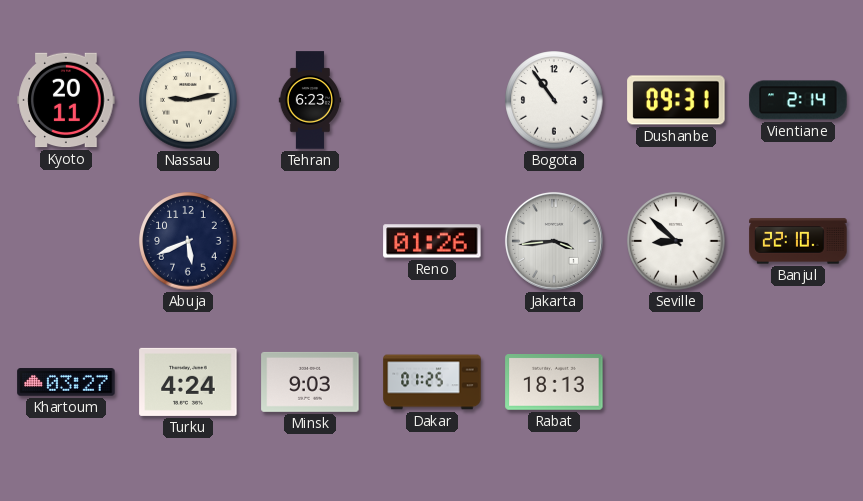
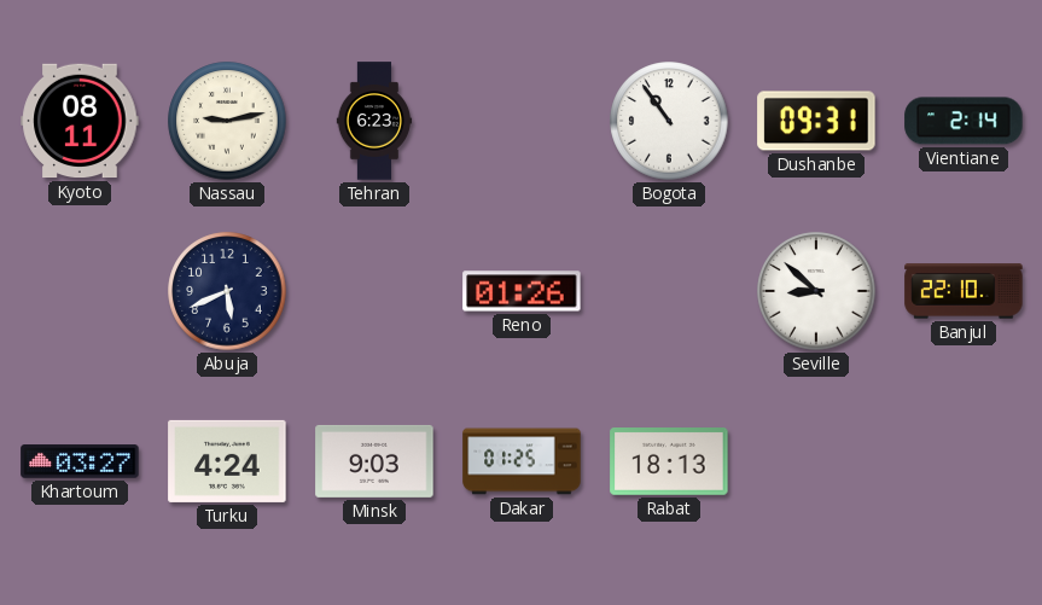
Kyoto: 20:11 -> 08:11
Jakarta: 3:44 -> none
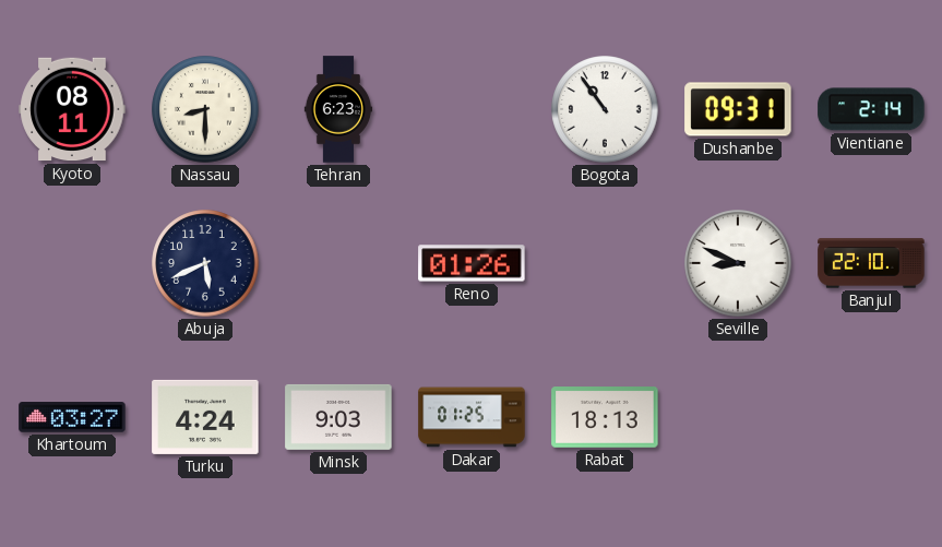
Nassau: 9:13 -> 8:30
Seville: 8:52 -> 8:49
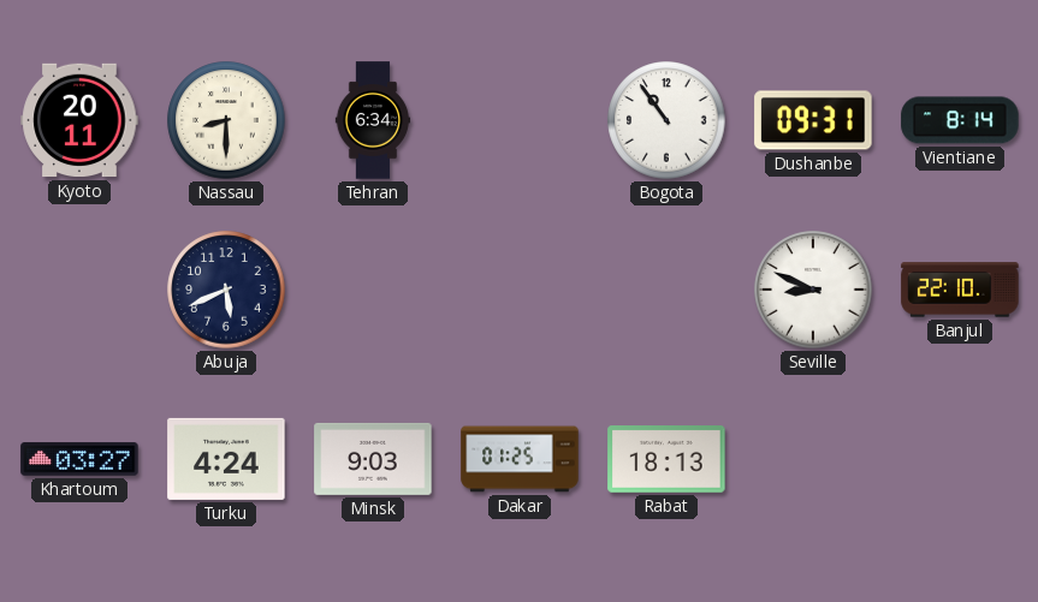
Kyoto: 08:11 -> 20:11
Tehran: 6:23 -> 6:34
Vientiane: 2:14 -> 8:14
Reno: 01:26 -> none
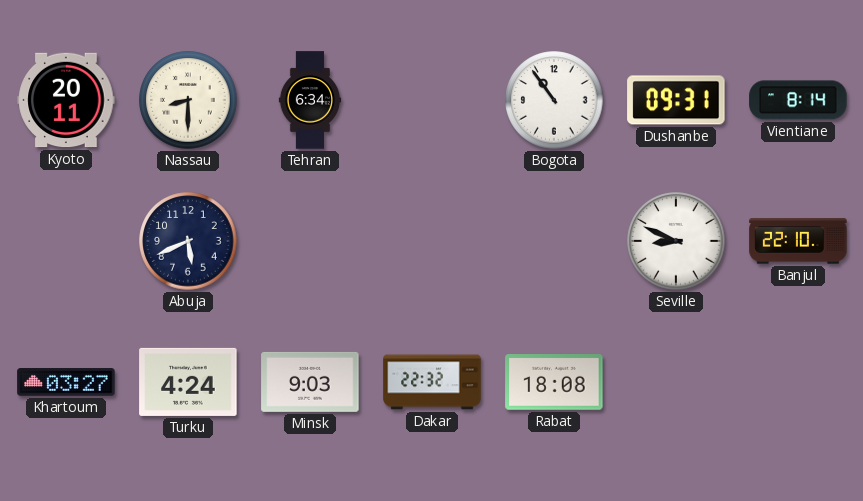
Dakar: 01:25 -> 22:32
Rabat: 18:13 -> 18:08
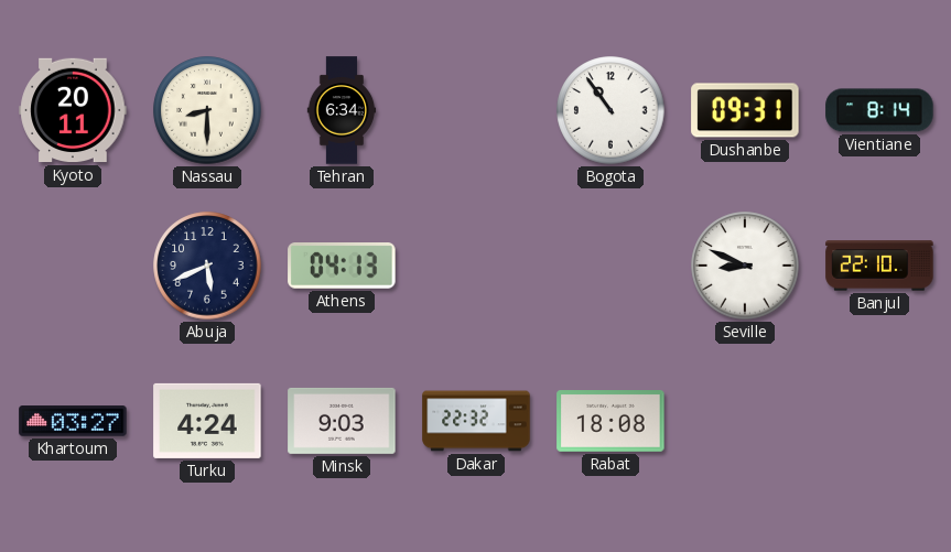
Athens: none -> 04:13
